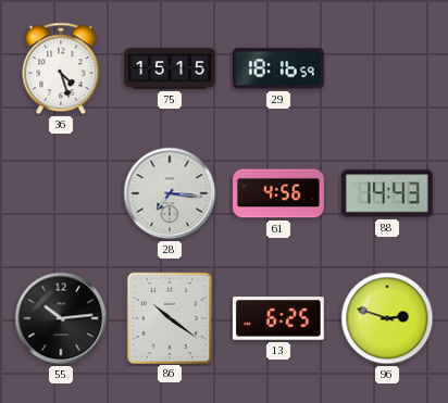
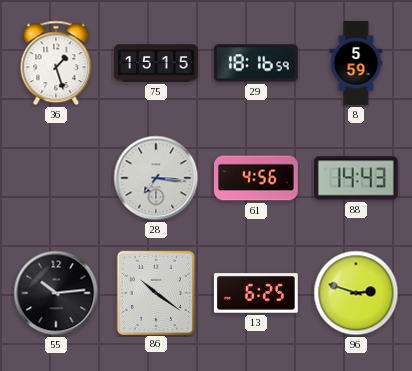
36: 4:27 -> 1:27
8: none -> 5:59
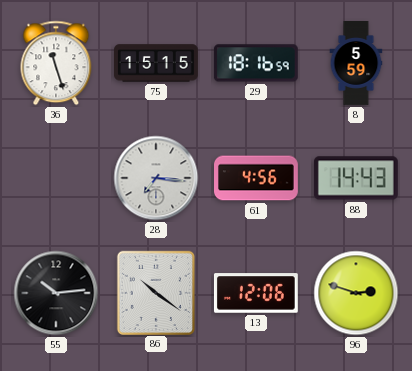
36: 1:27 -> 11:27
13: 6:25 -> 12:06
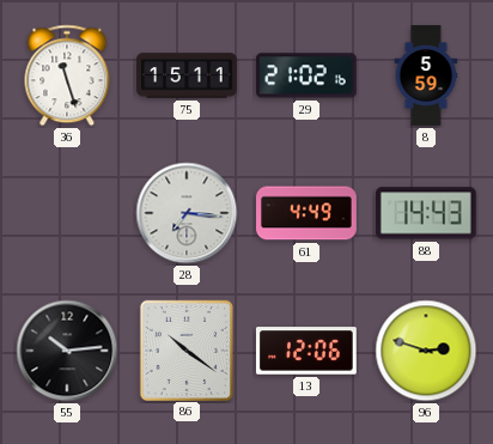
75: 15:15 -> 15:11
29: 18:16 -> 21:02
61: 4:56 -> 4:49
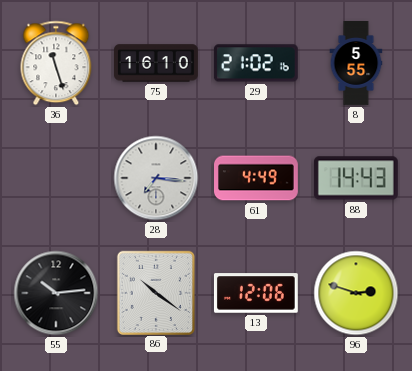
75: 15:11 -> 16:10
8: 5:59 -> 5:55
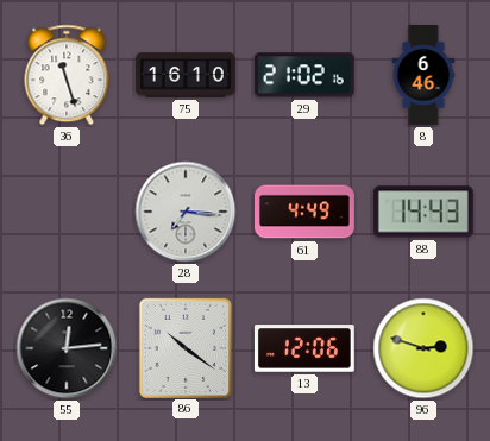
8: 5:55 -> 6:46
55: 10:14 -> 12:14
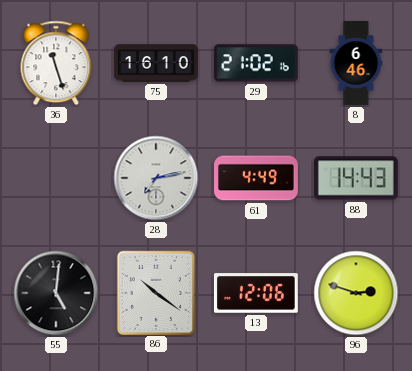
28: 7:16 -> 7:13
55: 12:14 -> 5:01
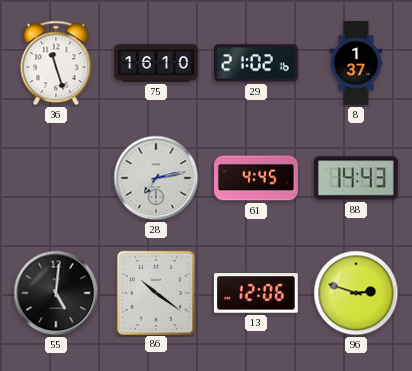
8: 6:46 -> 1:37
61: 4:49 -> 4:45
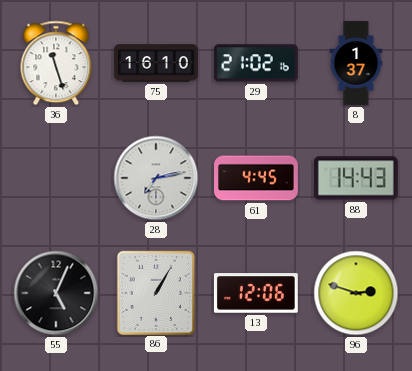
55: 5:01 -> 5:04
86: 10:21 -> 1:05
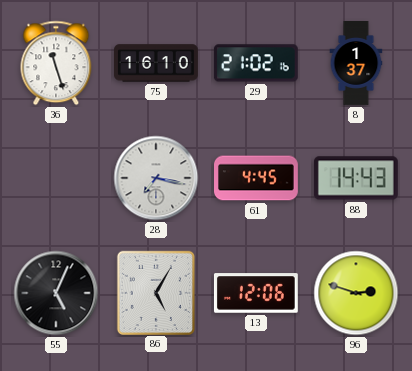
28: 7:13 -> 7:17
86: 1:05 -> 5:05
